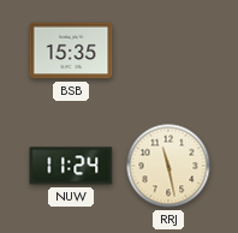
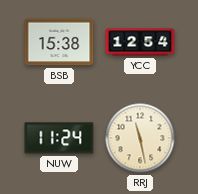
BSB: 15:35 -> 15:38
YCC: none -> 12:54
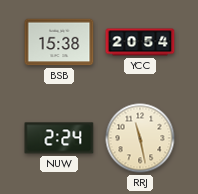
YCC: 12:54 -> 20:54
NUW: 11:24 -> 2:24
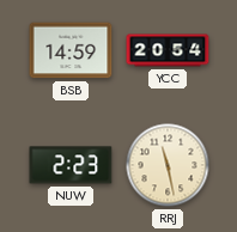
BSB: 15:38 -> 14:59
NUW: 2:24 -> 2:23
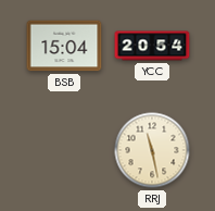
BSB: 14:59 -> 15:04
NUW: 2:23 -> none
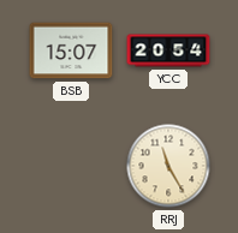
BSB: 15:04 -> 15:07
RRJ: 11:28 -> 11:25
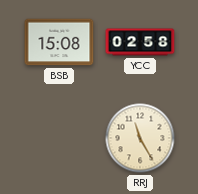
BSB: 15:07 -> 15:08
YCC: 20:54 -> 02:58
